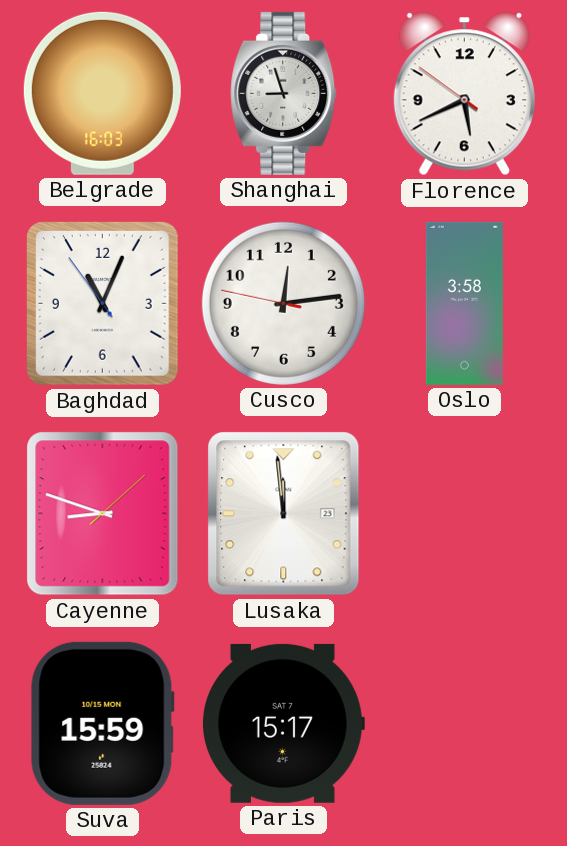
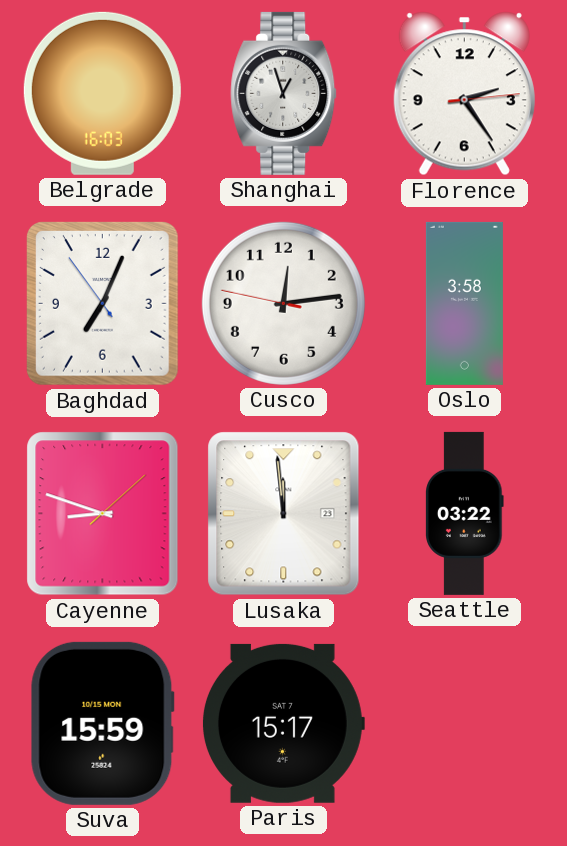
Shanghai: 8:57 -> 12:57
Florence: 5:40 -> 2:24
Baghdad: 11:03 -> 7:03
Seattle: none -> 03:22
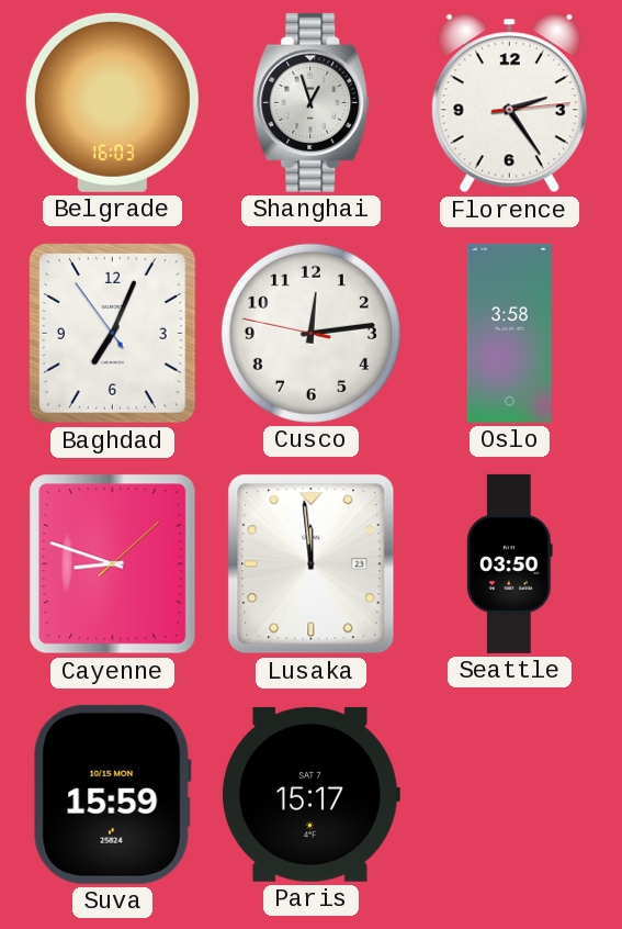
Seattle: 03:22 -> 03:50
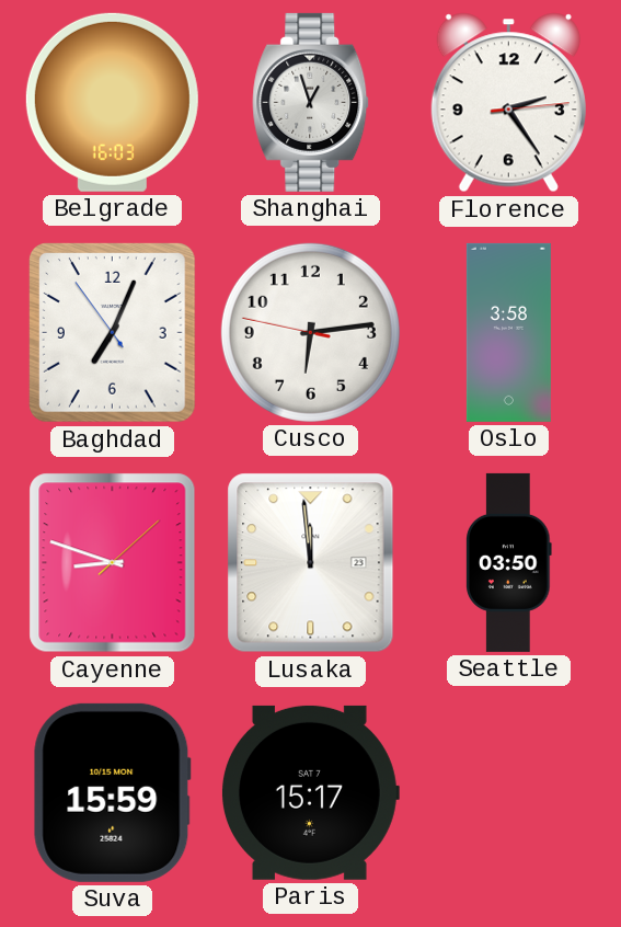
Cusco: 12:13 -> 6:13
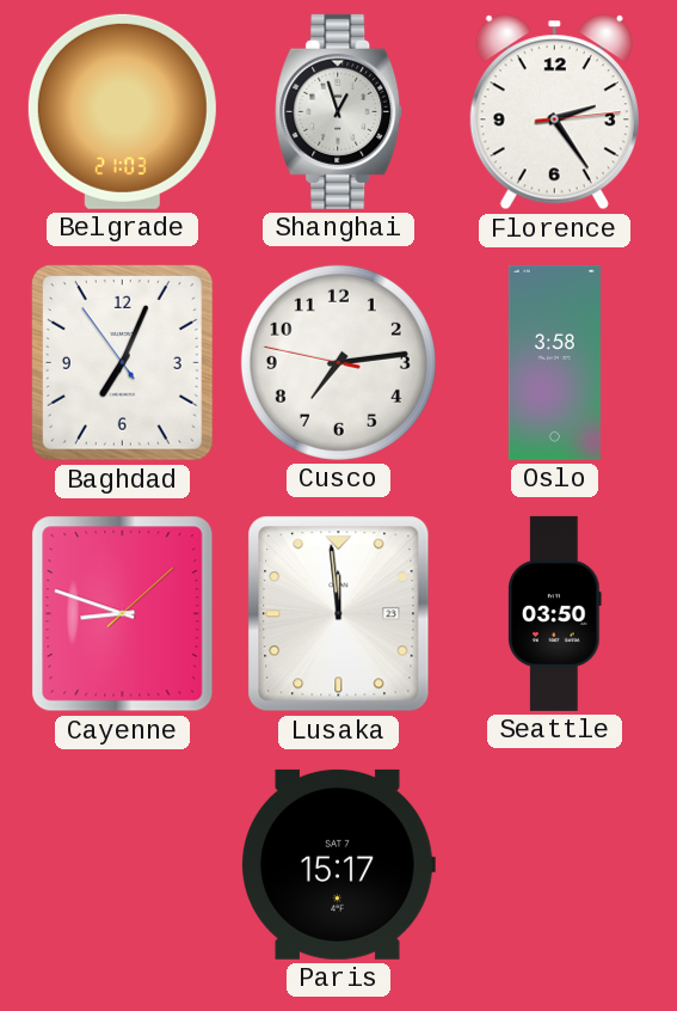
Belgrade: 16:03 -> 21:03
Cusco: 6:13 -> 7:13
Suva: 15:59 -> none
